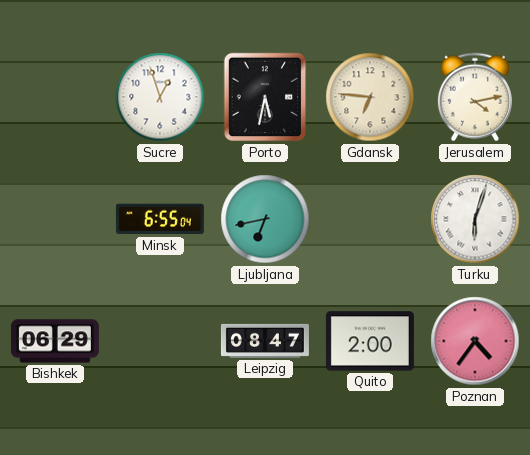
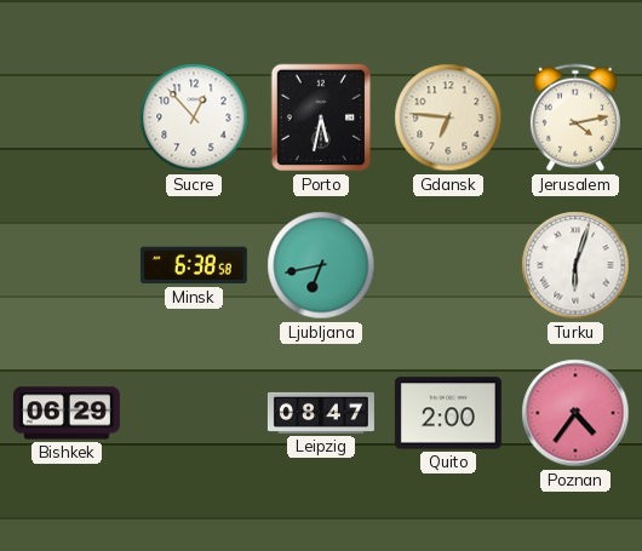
Sucre: 12:57 -> 12:53
Minsk: 6:55 -> 6:38
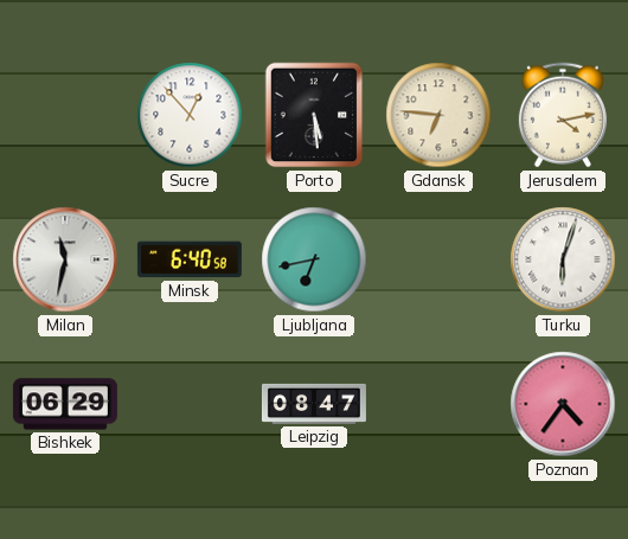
Porto: 5:32 -> 5:29
Milan: none -> 11:32
Minsk: 6:38 -> 6:40
Quito: 2:00 -> none
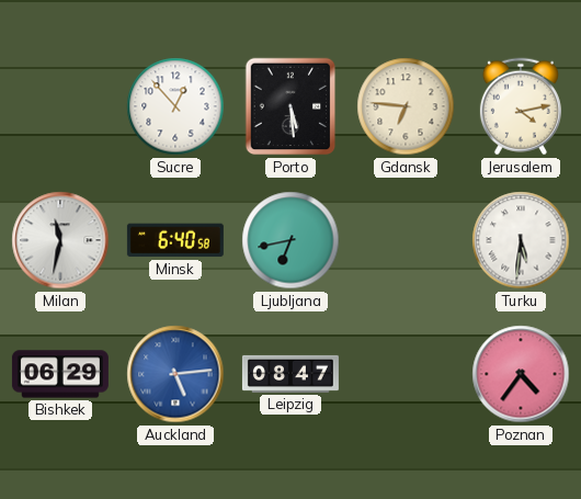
Turku: 6:03 -> 5:31
Auckland: none -> 5:14
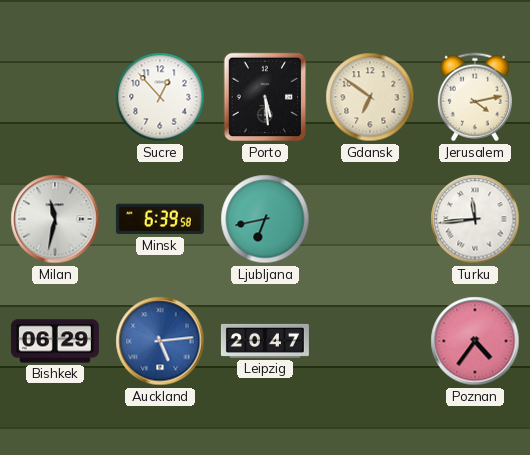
Gdansk: 6:46 -> 6:51
Minsk: 6:40 -> 6:39
Turku: 5:31 -> 11:44
Leipzig: 08:47 -> 20:47
